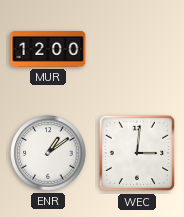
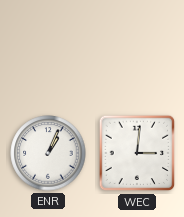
MUR: 12:00 -> none
ENR: 1:09 -> 1:04
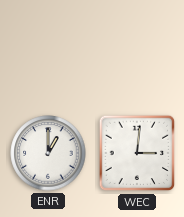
ENR: 1:04 -> 1:00
